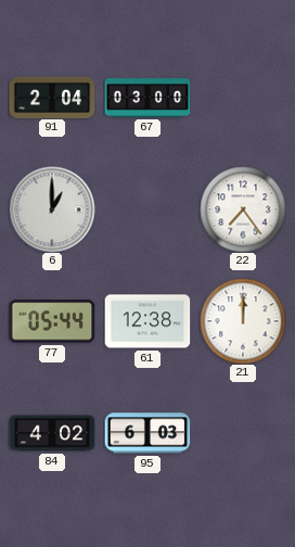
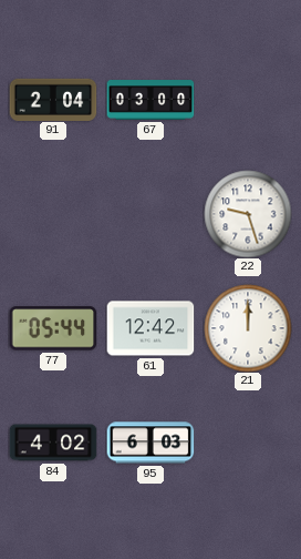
6: 1:00 -> none
22: 7:24 -> 9:27
61: 12:38 -> 12:42
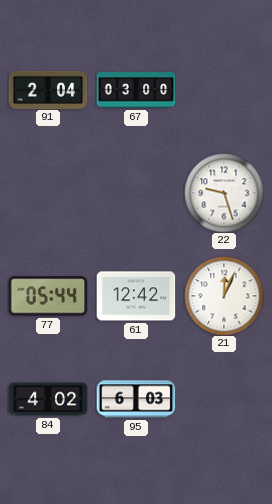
21: 12:00 -> 12:04
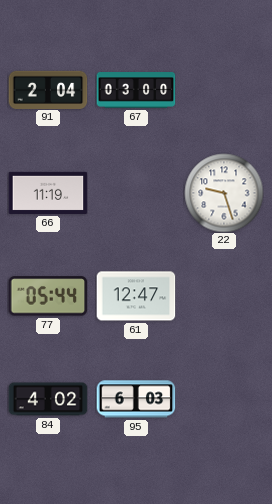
66: none -> 11:19
61: 12:42 -> 12:47
21: 12:04 -> none
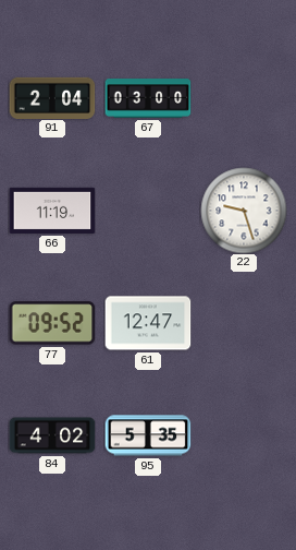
77: 05:44 -> 09:52
95: 6:03 -> 5:35
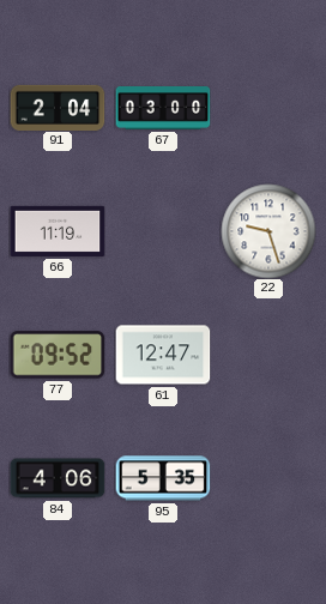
84: 4:02 -> 4:06
